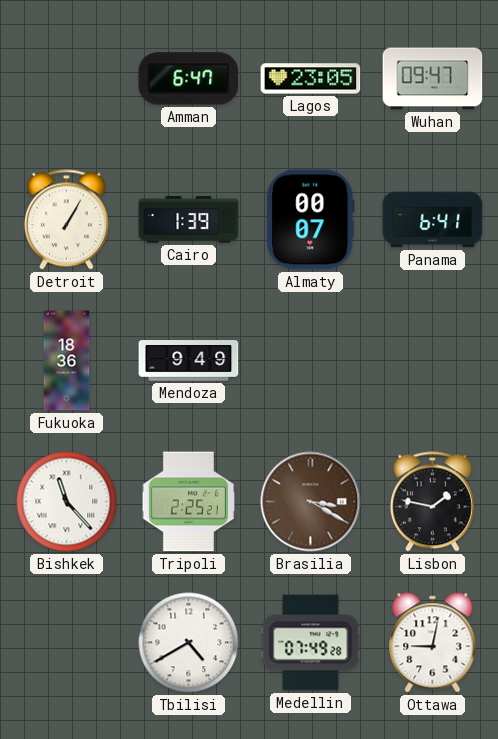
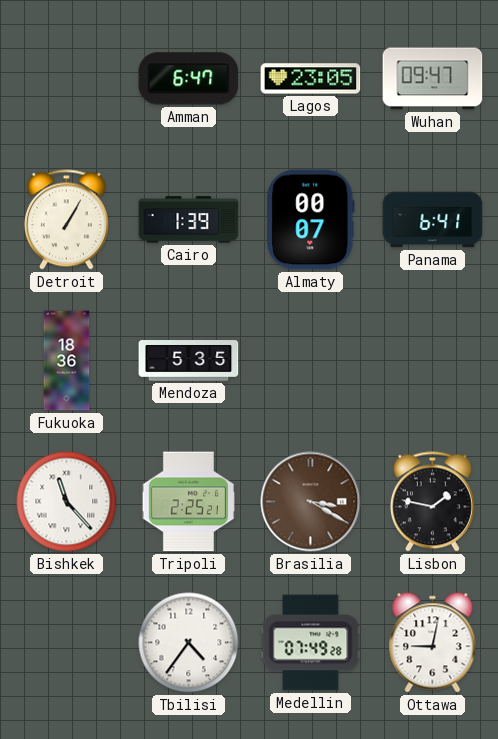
Mendoza: 9:49 -> 5:35
Tbilisi: 4:40 -> 4:36
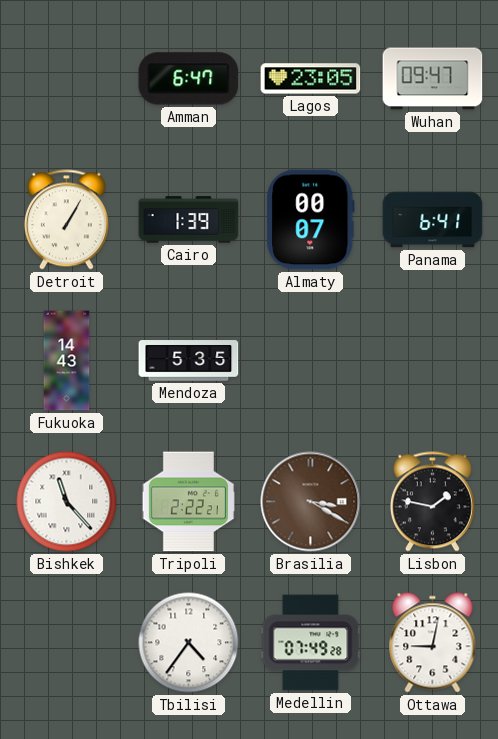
Fukuoka: 18:36 -> 14:43
Tripoli: 2:25 -> 2:22
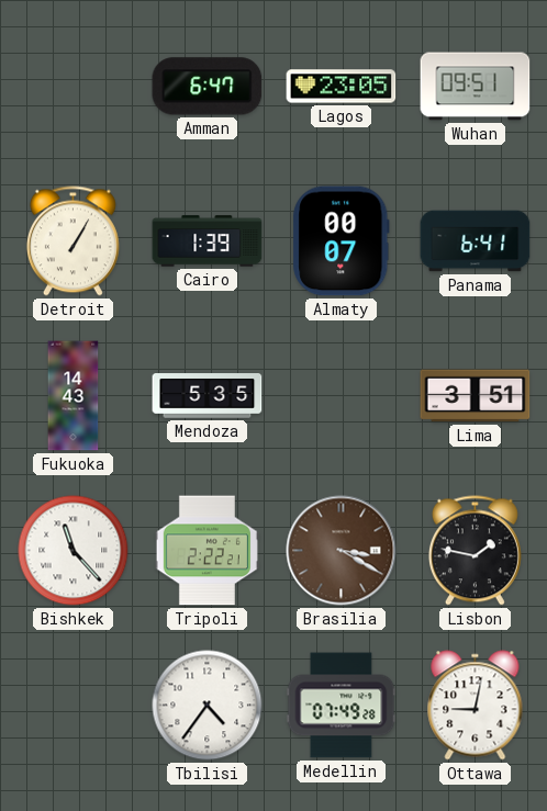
Wuhan: 09:47 -> 09:51
Lima: none -> 3:51
